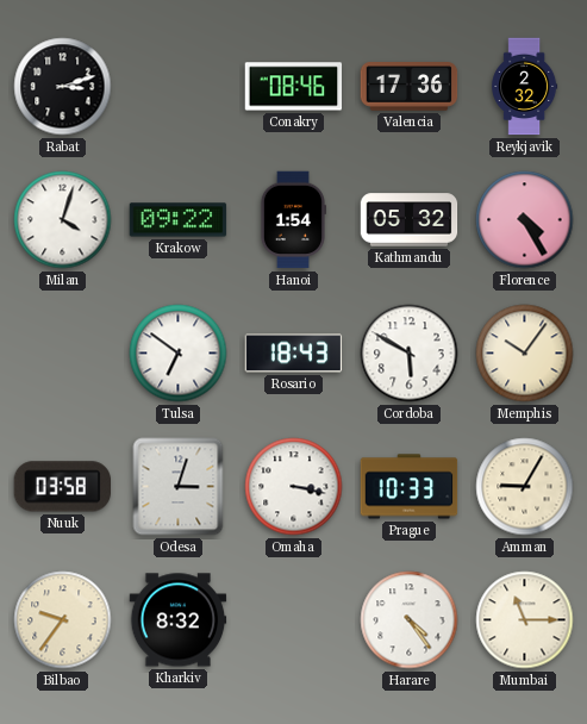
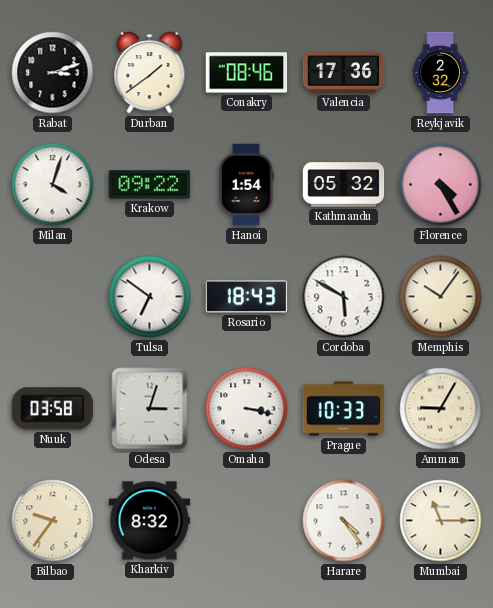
Durban: none -> 1:39
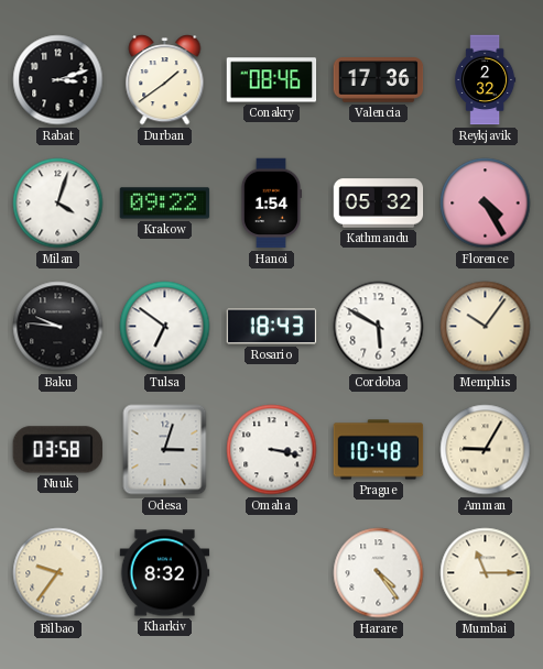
Baku: none -> 9:46
Prague: 10:33 -> 10:48
